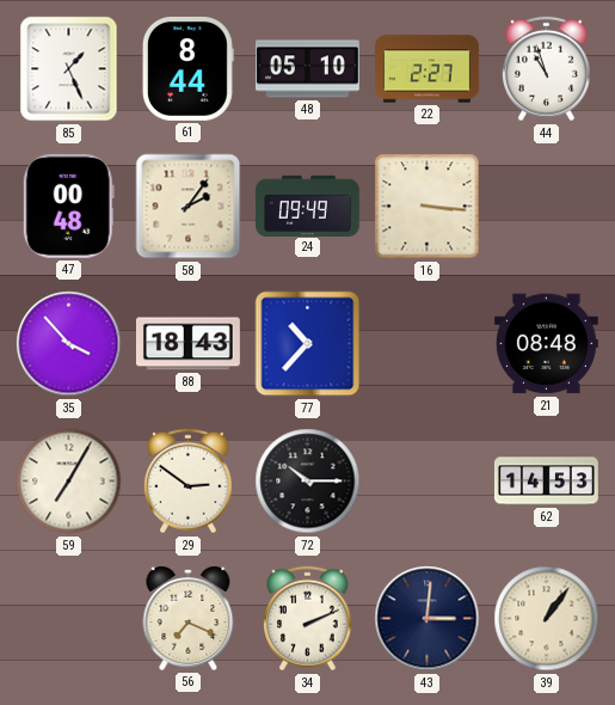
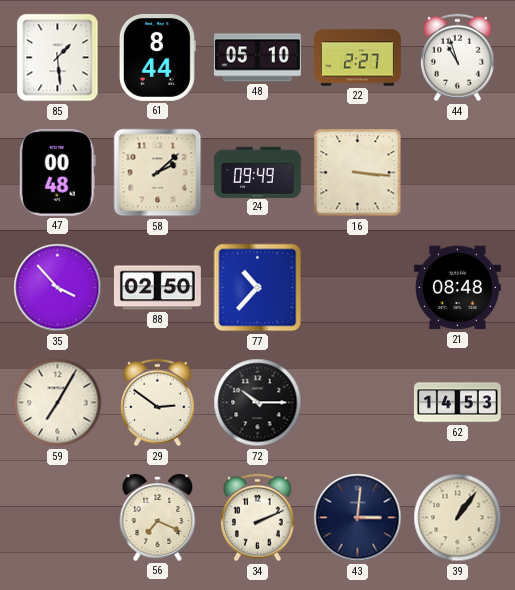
85: 1:26 -> 1:29
58: 2:06 -> 2:08
88: 18:43 -> 02:50
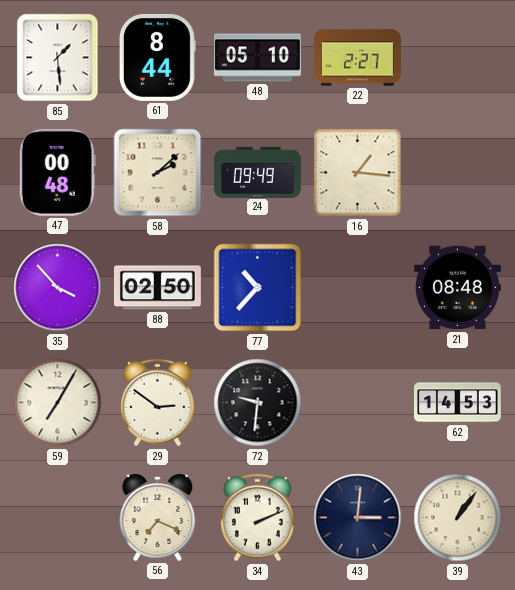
44: 10:57 -> none
16: 3:16 -> 1:16
72: 10:15 -> 9:31
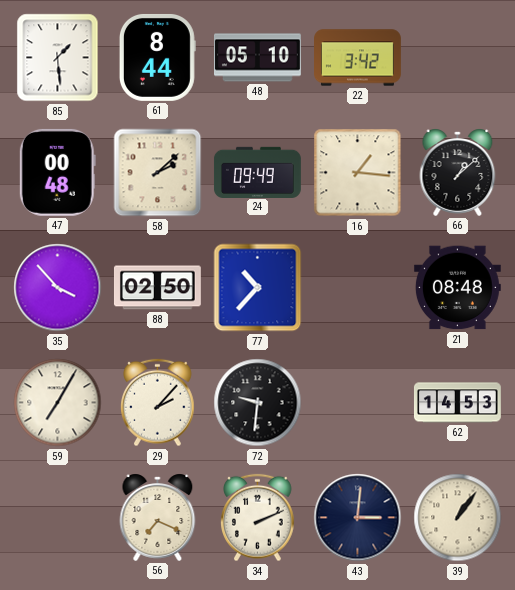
22: 2:27 -> 3:42
66: none -> 1:08
29: 2:51 -> 2:07
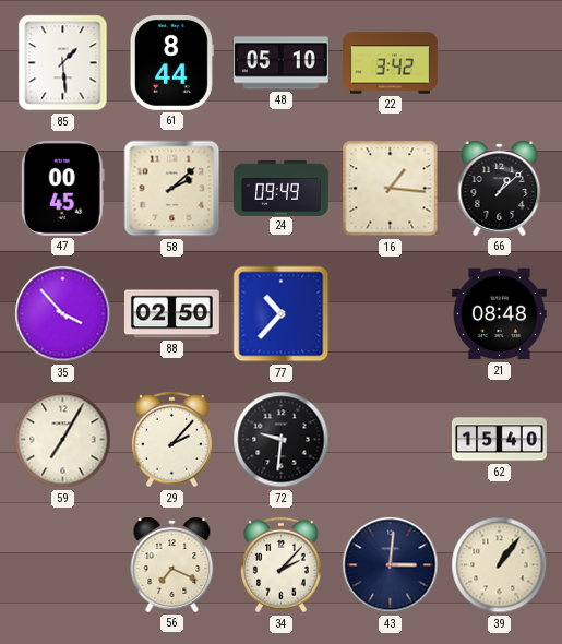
47: 00:48 -> 00:45
62: 14:53 -> 15:40
34: 2:11 -> 2:07
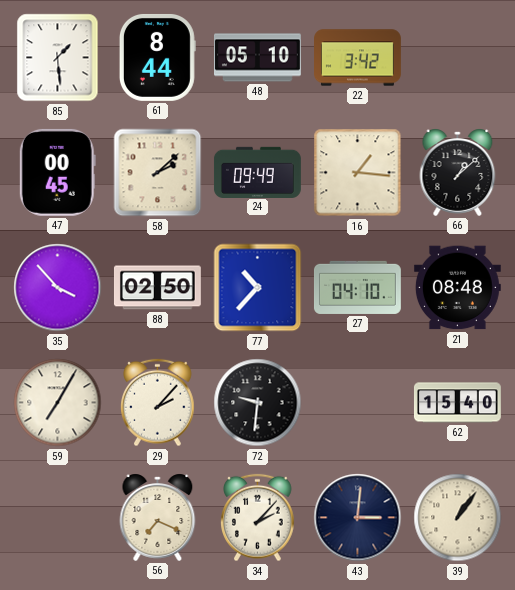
27: none -> 04:10
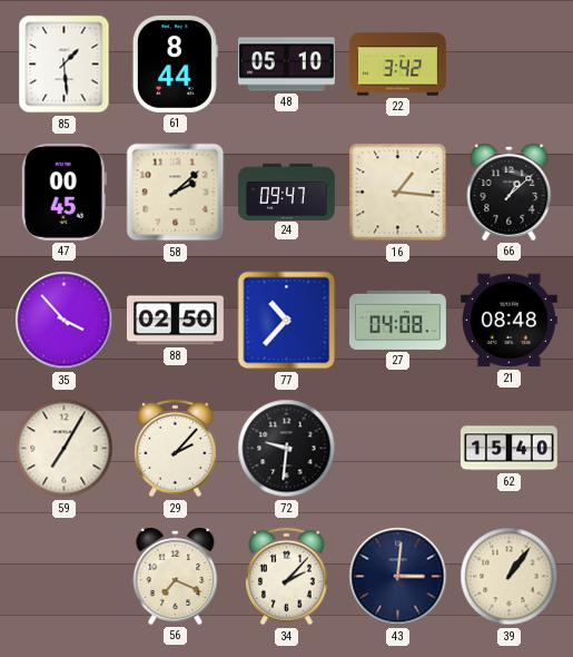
24: 09:49 -> 09:47
27: 04:10 -> 04:08
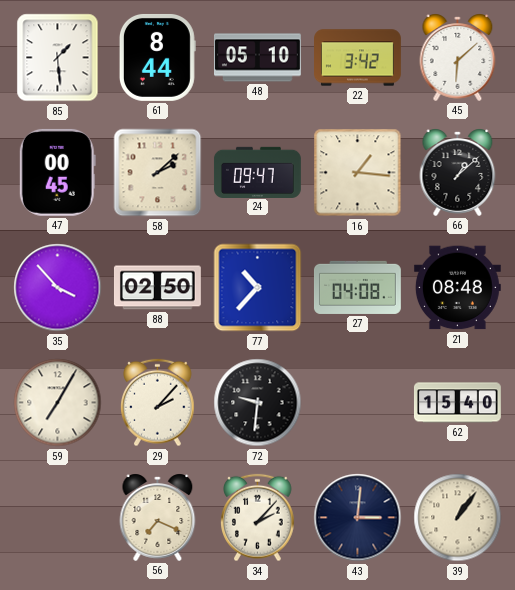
45: none -> 6:08
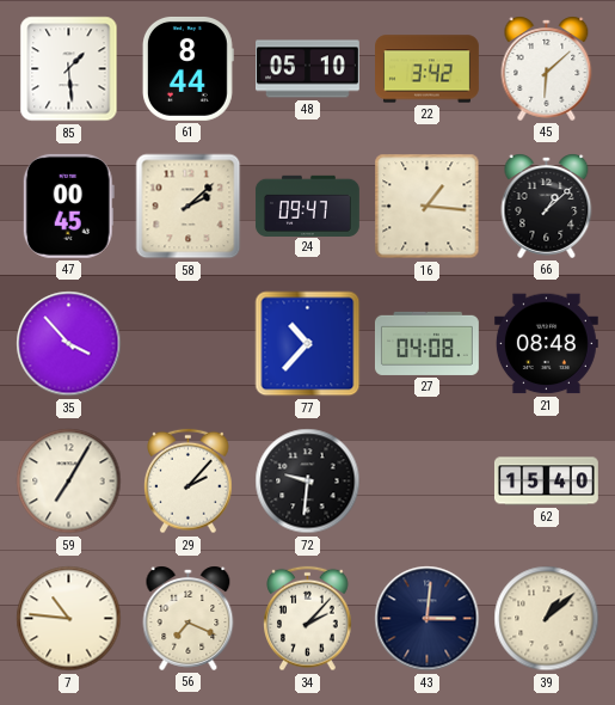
88: 02:50 -> none
7: none -> 10:46
39: 1:06 -> 1:08
